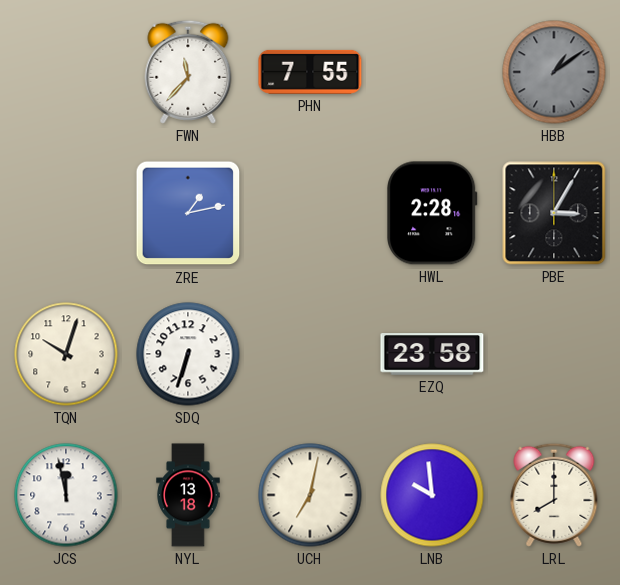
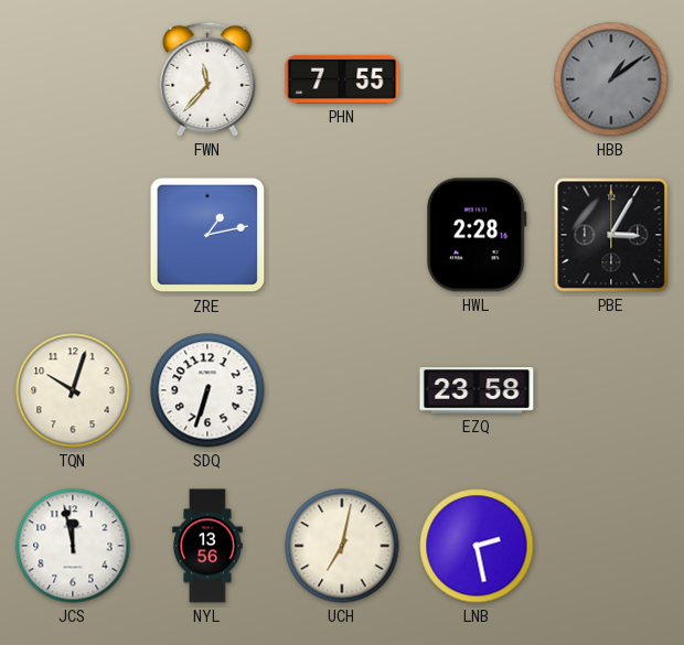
NYL: 13:18 -> 13:56
LNB: 9:59 -> 2:28
LRL: 8:00 -> none
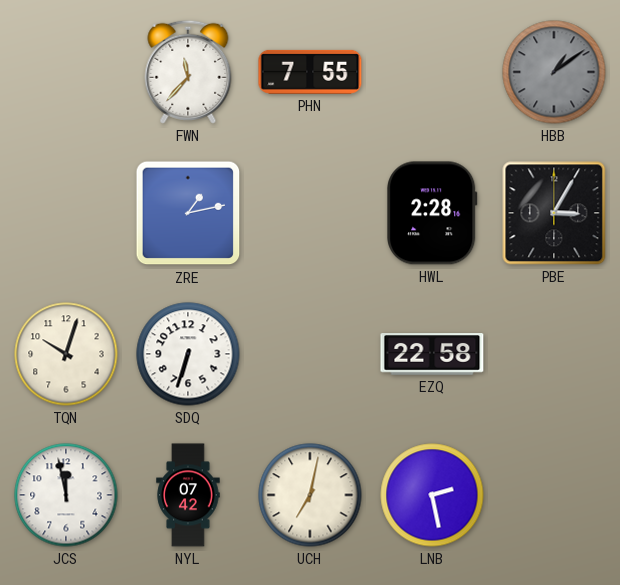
EZQ: 23:58 -> 22:58
NYL: 13:56 -> 07:42
